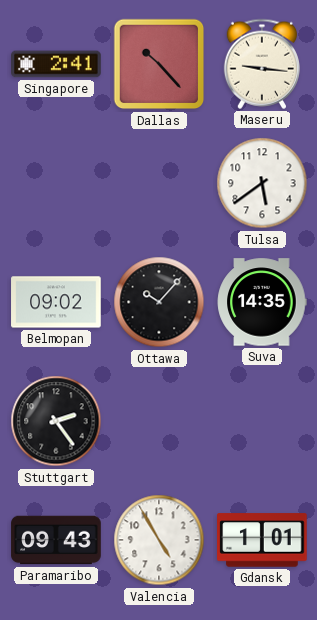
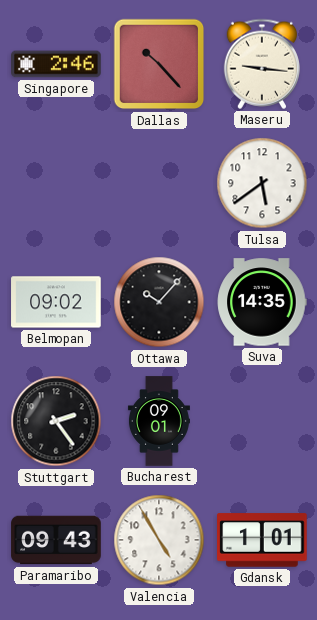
Singapore: 2:41 -> 2:46
Bucharest: none -> 09:01
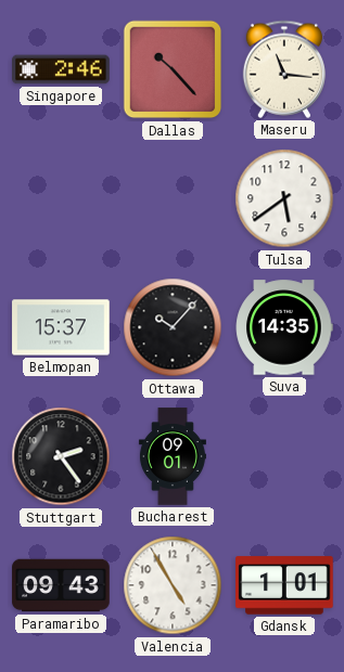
Maseru: 9:16 -> 11:16
Belmopan: 09:02 -> 15:37
